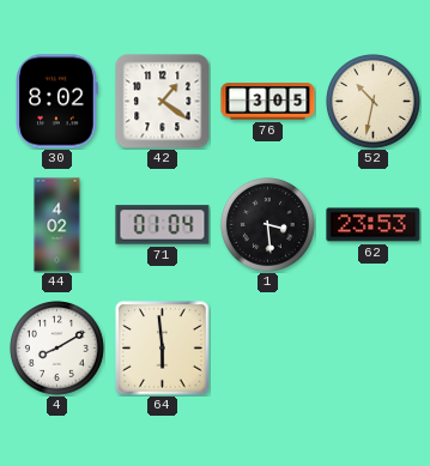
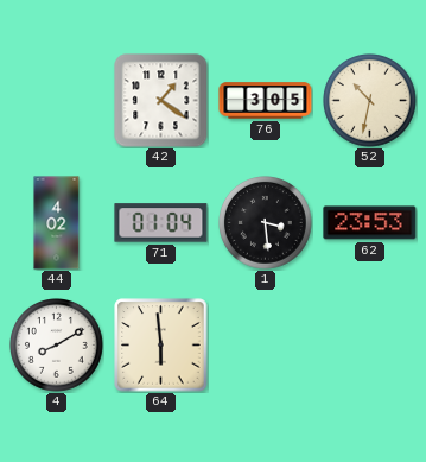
30: 8:02 -> none
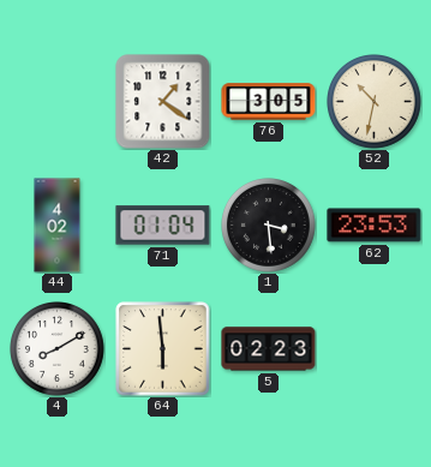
5: none -> 02:23
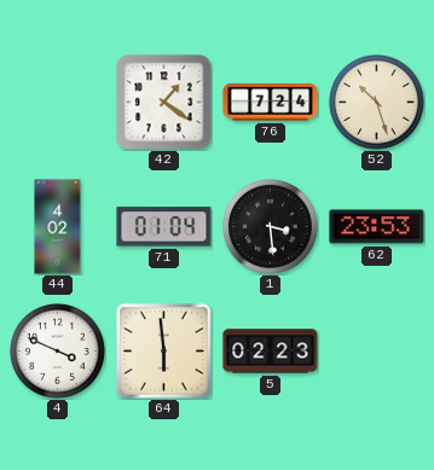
76: 3:05 -> 7:24
52: 10:32 -> 10:27
4: 8:10 -> 3:49
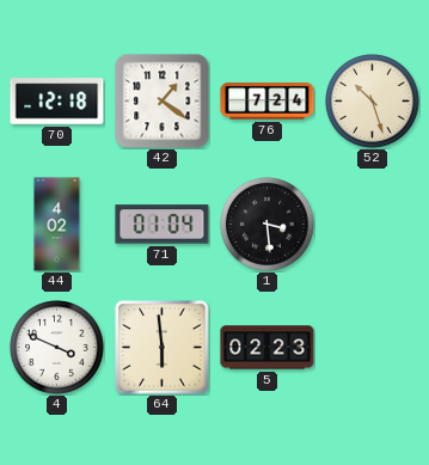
70: none -> 12:18
62: 23:53 -> none
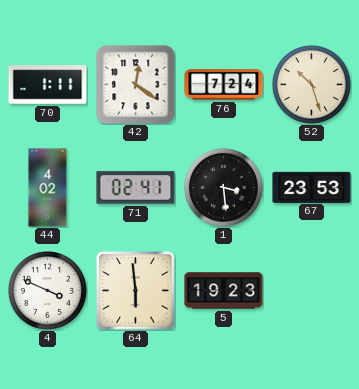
70: 12:18 -> 1:11
42: 1:21 -> 12:21
71: 01:04 -> 02:41
67: none -> 23:53
5: 02:23 -> 19:23
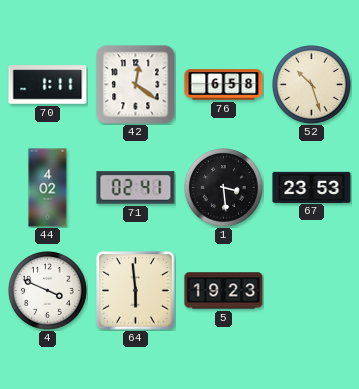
76: 7:24 -> 6:58
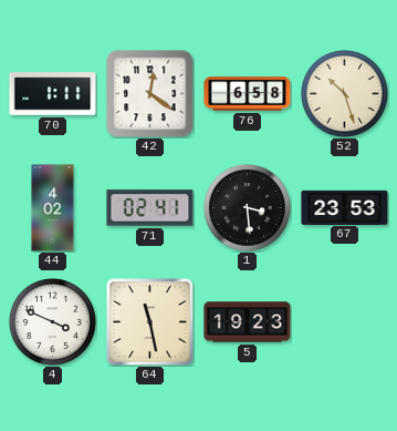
64: 5:59 -> 11:28
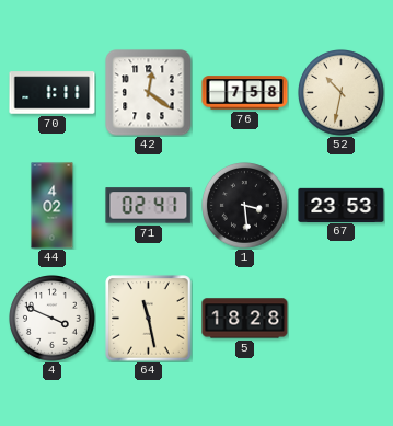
76: 6:58 -> 7:58
52: 10:27 -> 10:32
5: 19:23 -> 18:28
